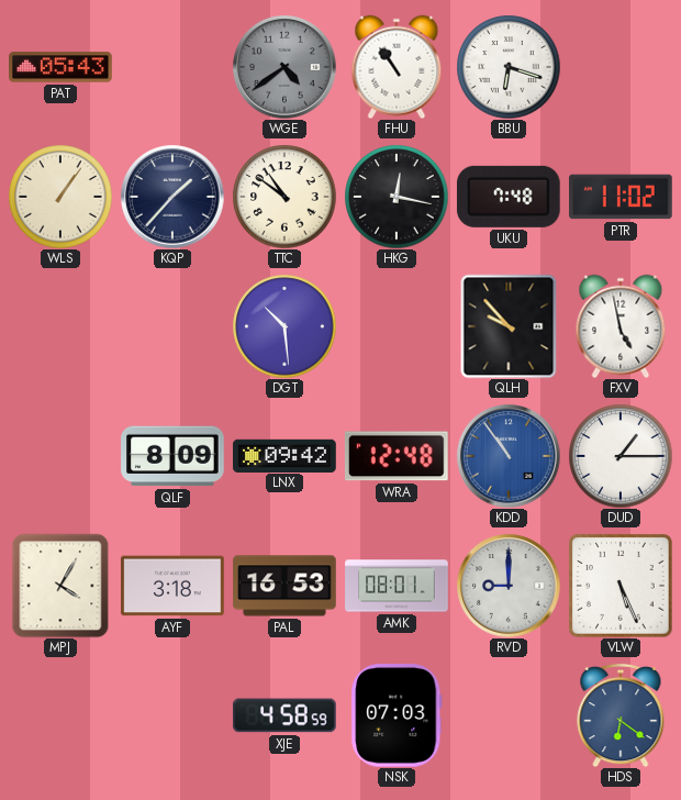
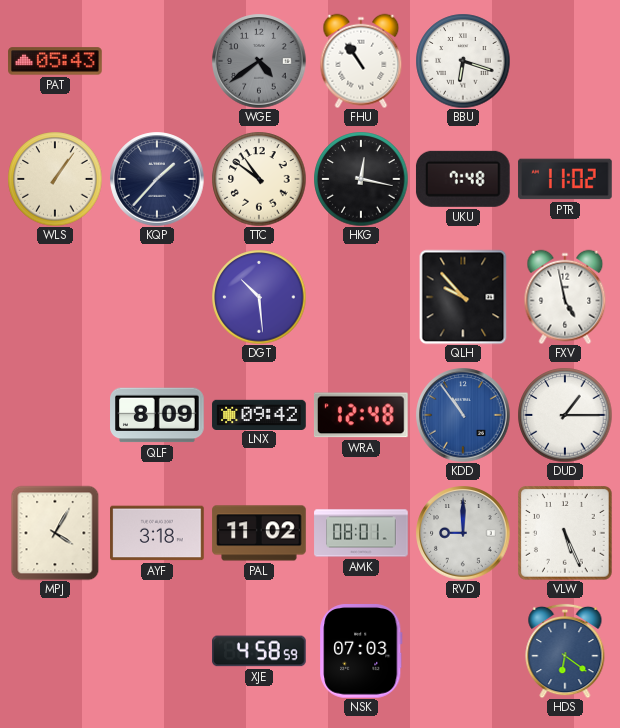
PAL: 16:53 -> 11:02
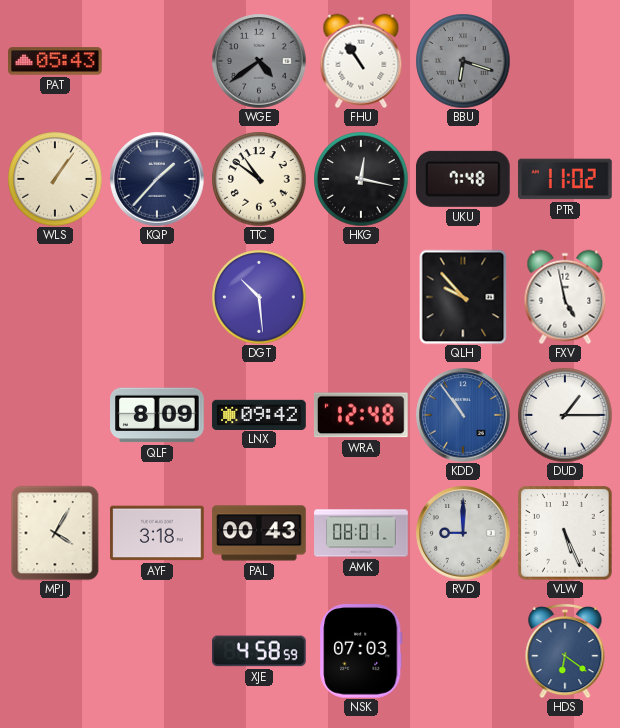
BBU dial: white -> grey
PAL: 11:02 -> 00:43
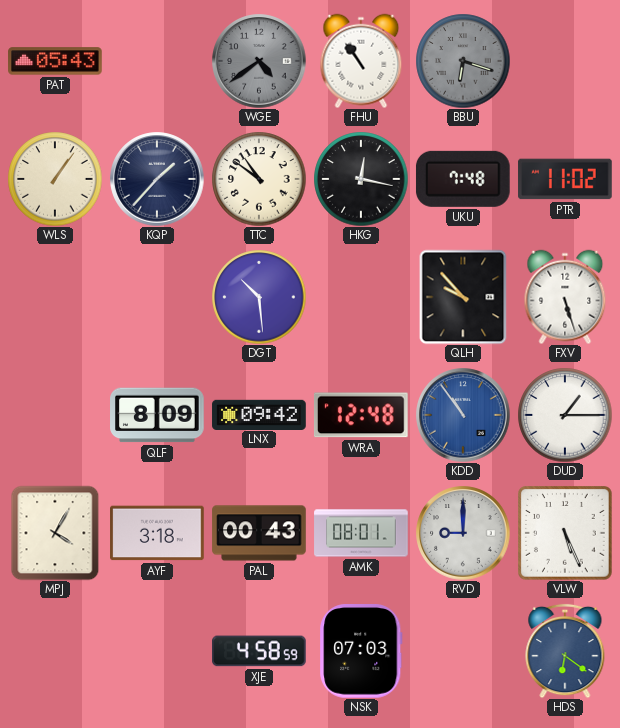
FXV: 4:58 -> 5:27
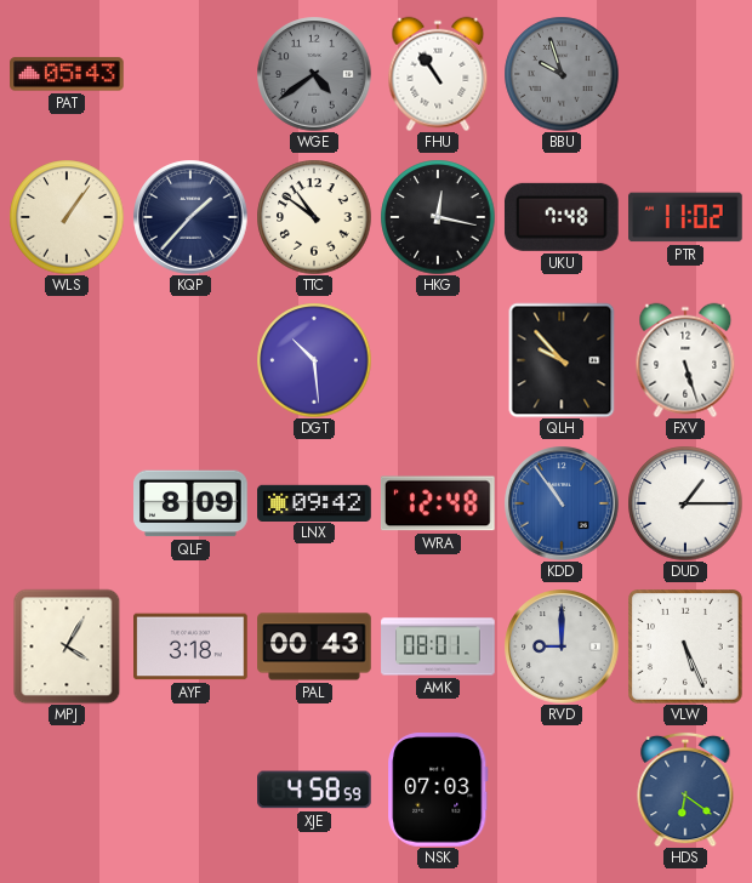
BBU: 6:18 -> 9:57
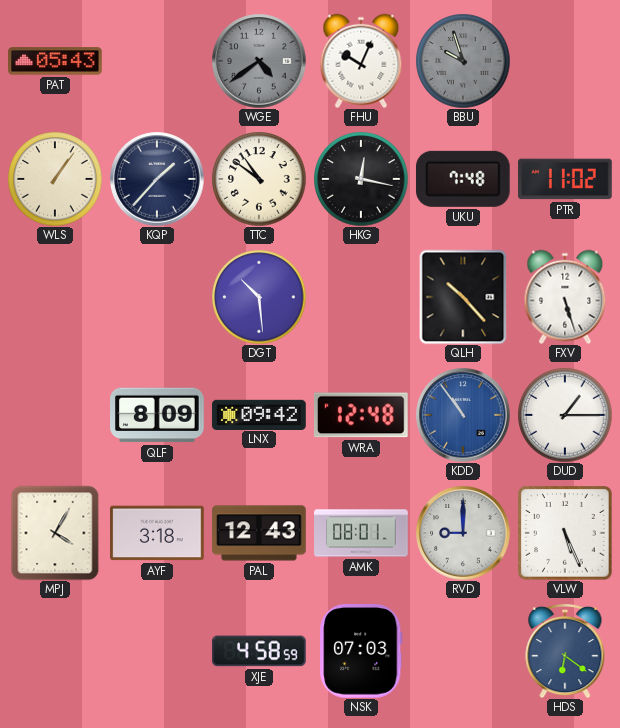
FHU: 10:54 -> 10:04
QLH: 9:53 -> 10:23
PAL: 00:43 -> 12:43
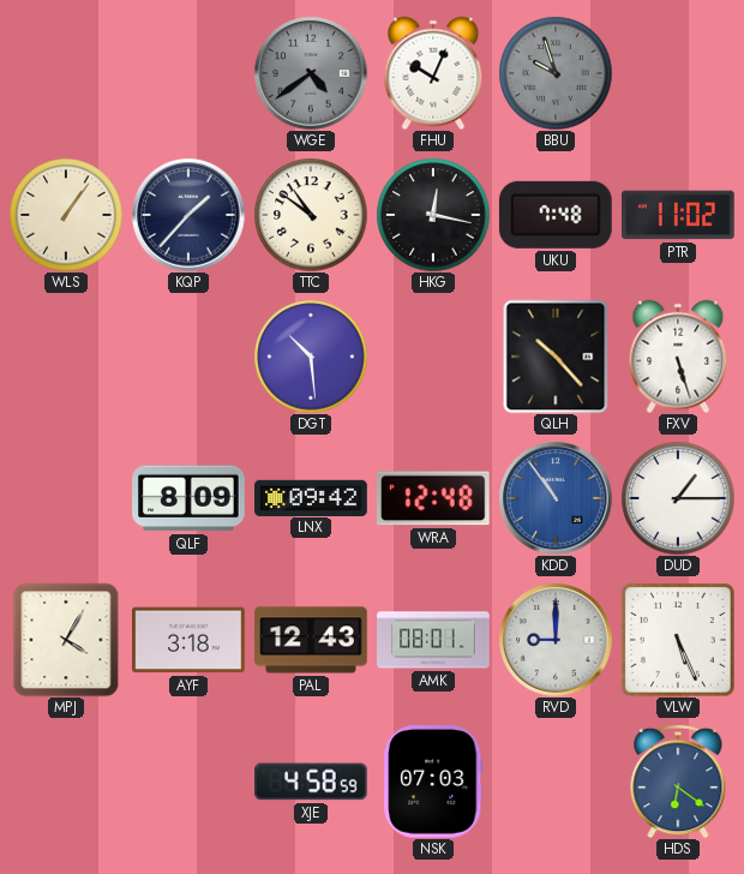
PAT: 05:43 -> none
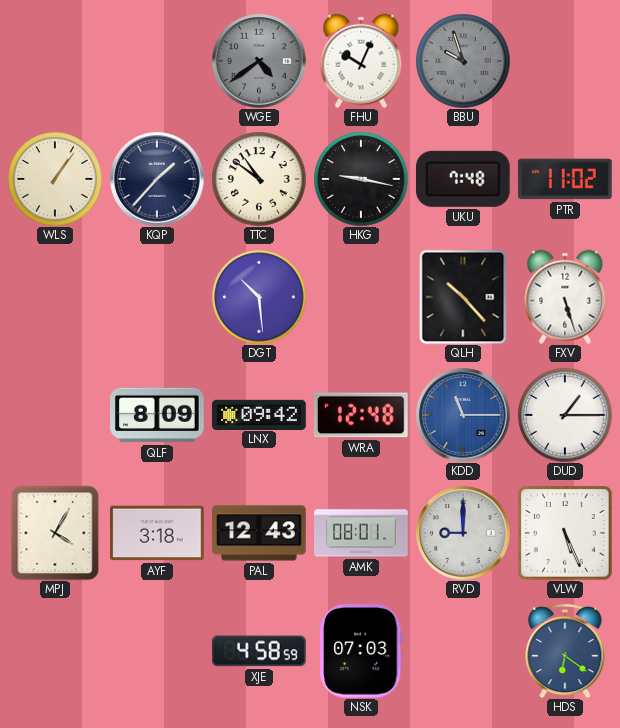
HKG: 12:17 -> 9:17
KDD: 10:54 -> 11:15
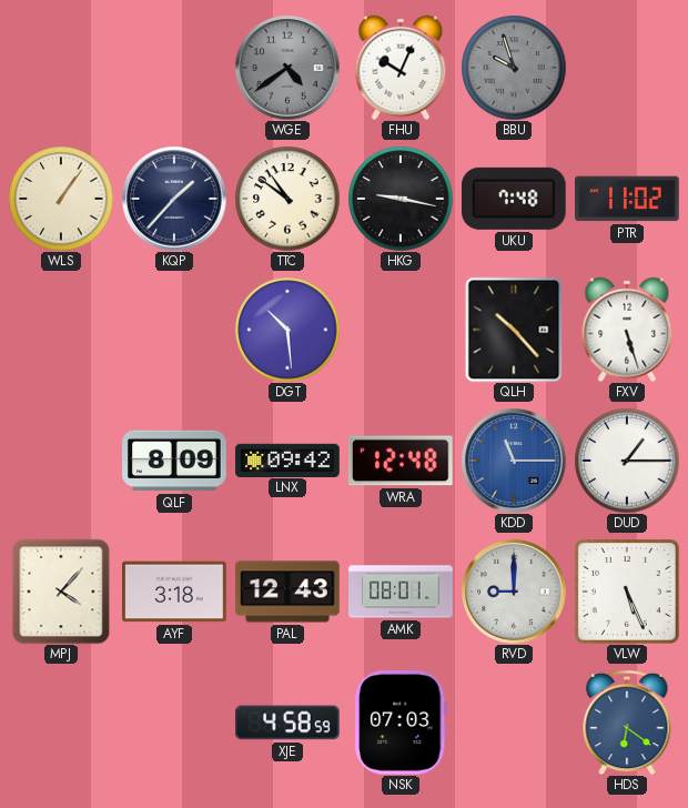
MPJ: 4:05 -> 4:07
